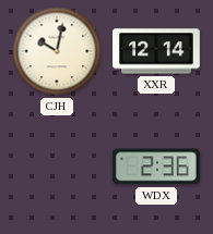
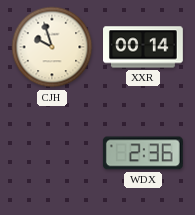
CJH: 10:02 -> 9:57
XXR: 12:14 -> 00:14
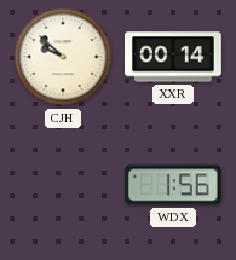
CJH: 9:57 -> 9:52
WDX: 2:36 -> 1:56
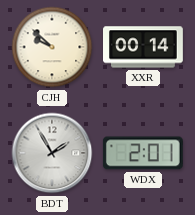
BDT: none -> 1:55
WDX: 1:56 -> 2:01
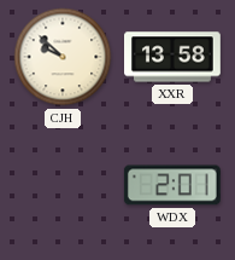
XXR: 00:14 -> 13:58
BDT: 1:55 -> none
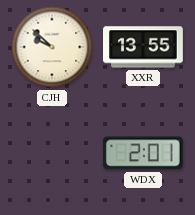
XXR: 13:58 -> 13:55
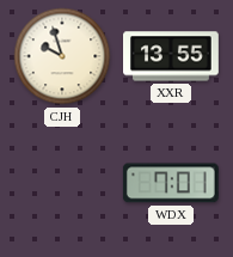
CJH: 9:52 -> 9:57
WDX: 2:01 -> 7:01
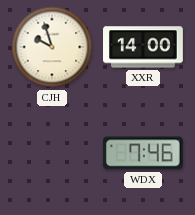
XXR: 13:55 -> 14:00
WDX: 7:01 -> 7:46
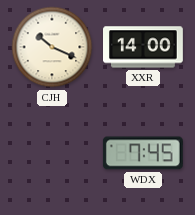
CJH: 9:57 -> 10:19
WDX: 7:46 -> 7:45
